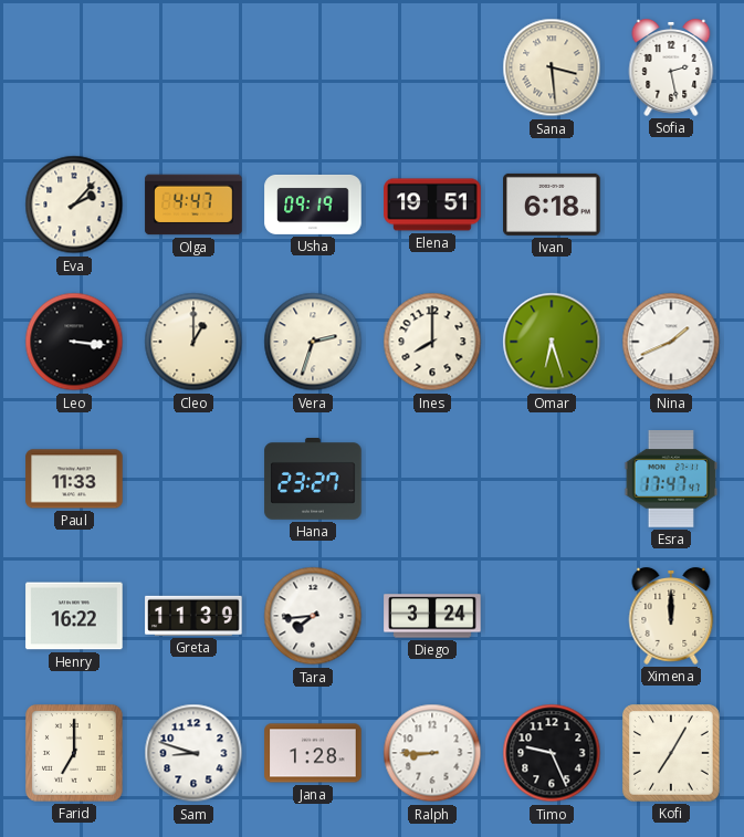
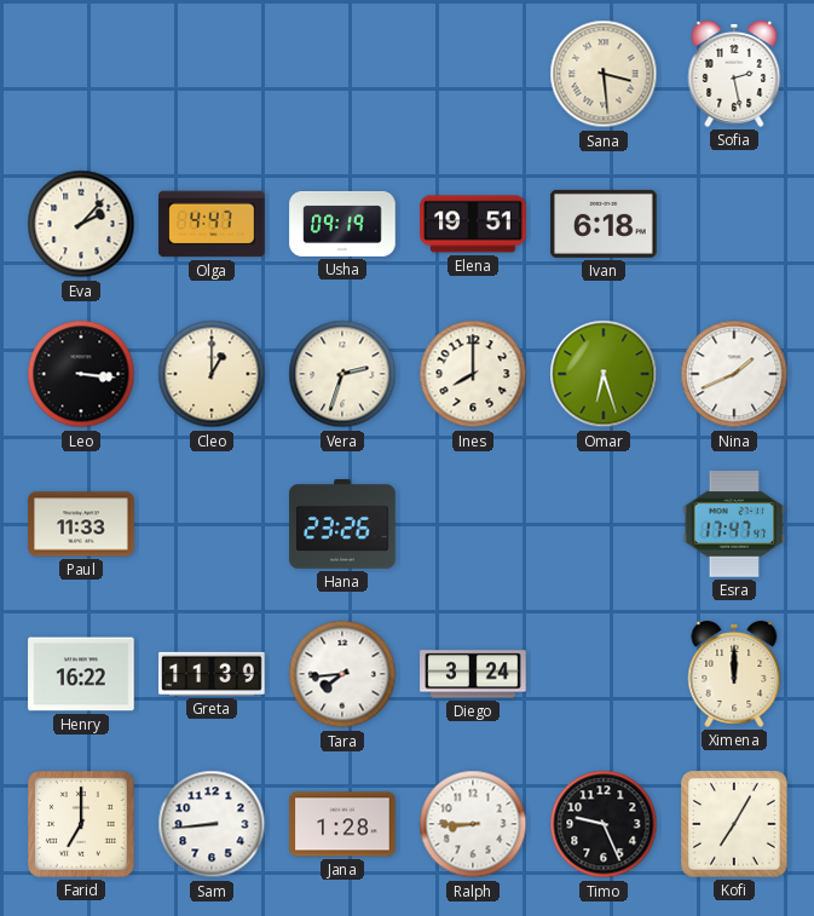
Hana: 23:27 -> 23:26
Sam: 8:48 -> 8:44
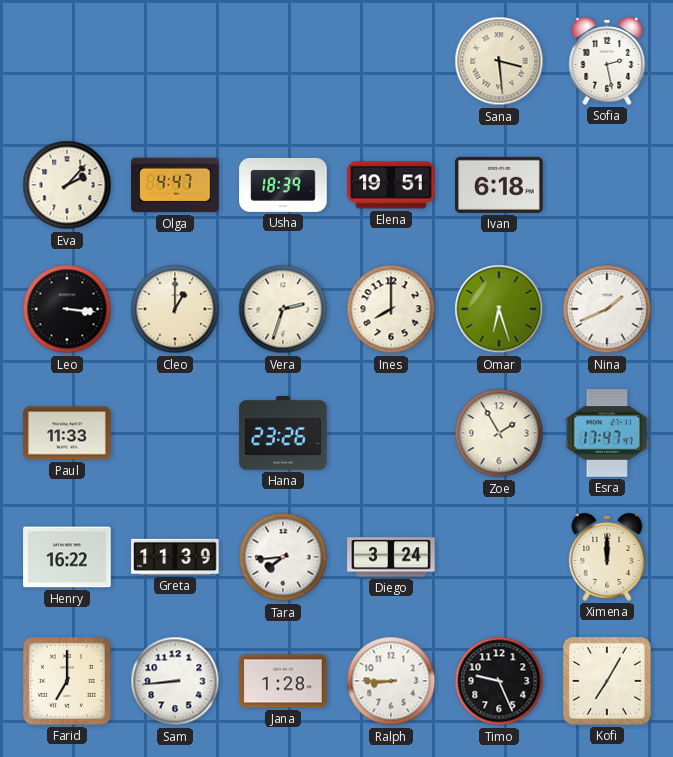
Usha: 09:19 -> 18:39
Zoe: none -> 1:55
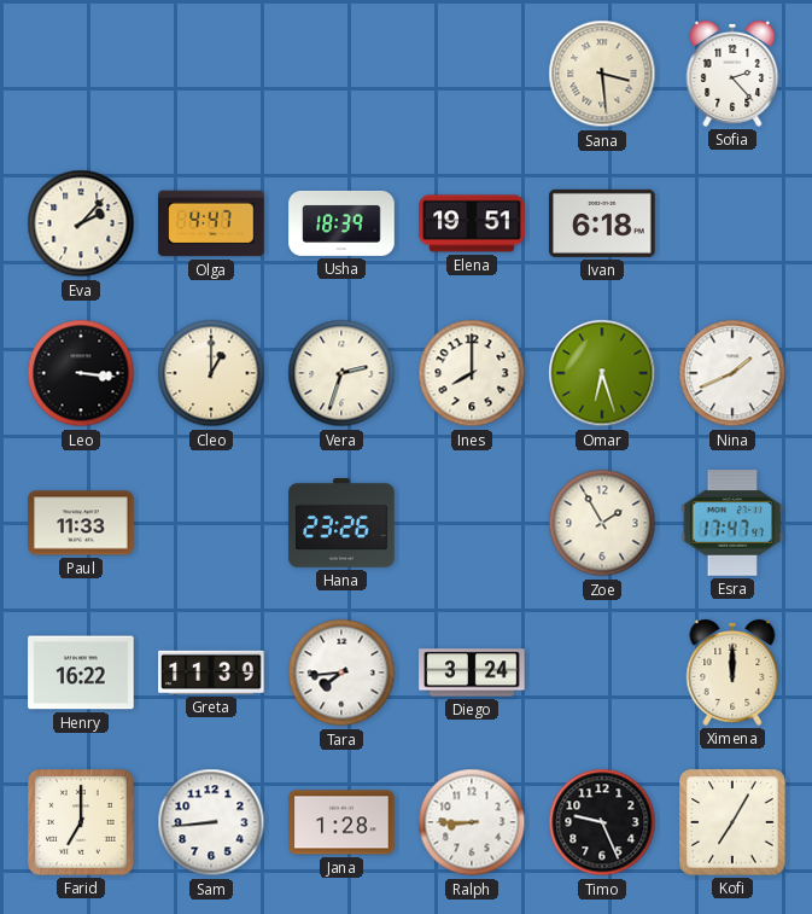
Sofia: 2:28 -> 2:23
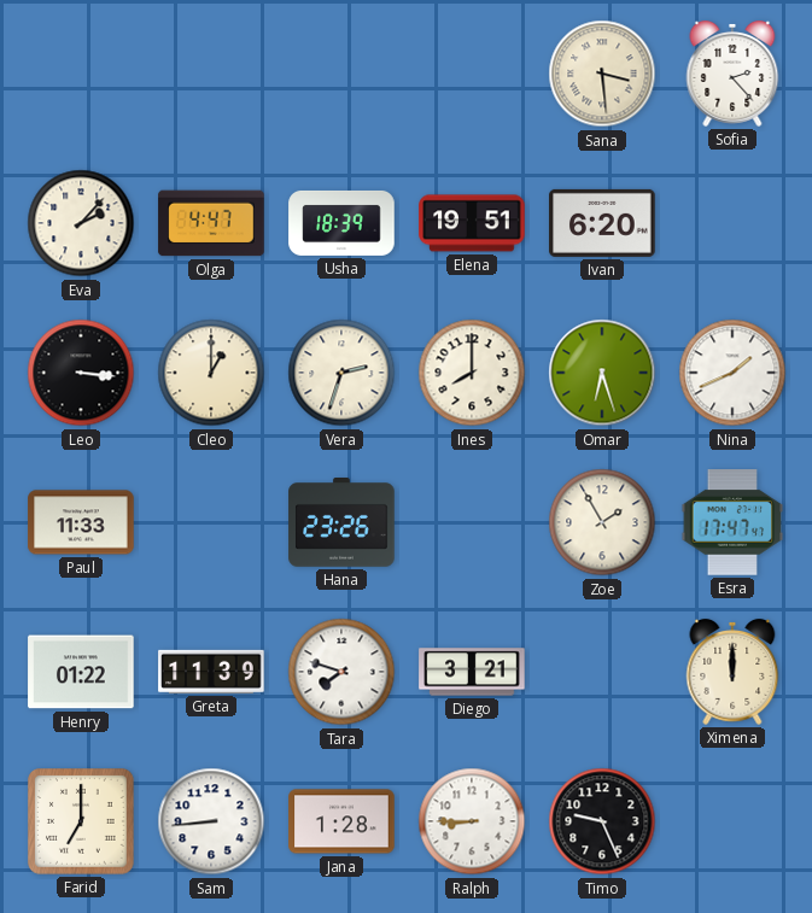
Ivan: 6:18 -> 6:20
Henry: 16:22 -> 01:22
Tara: 7:44 -> 7:48
Diego: 3:24 -> 3:21
Kofi: 7:05 -> none
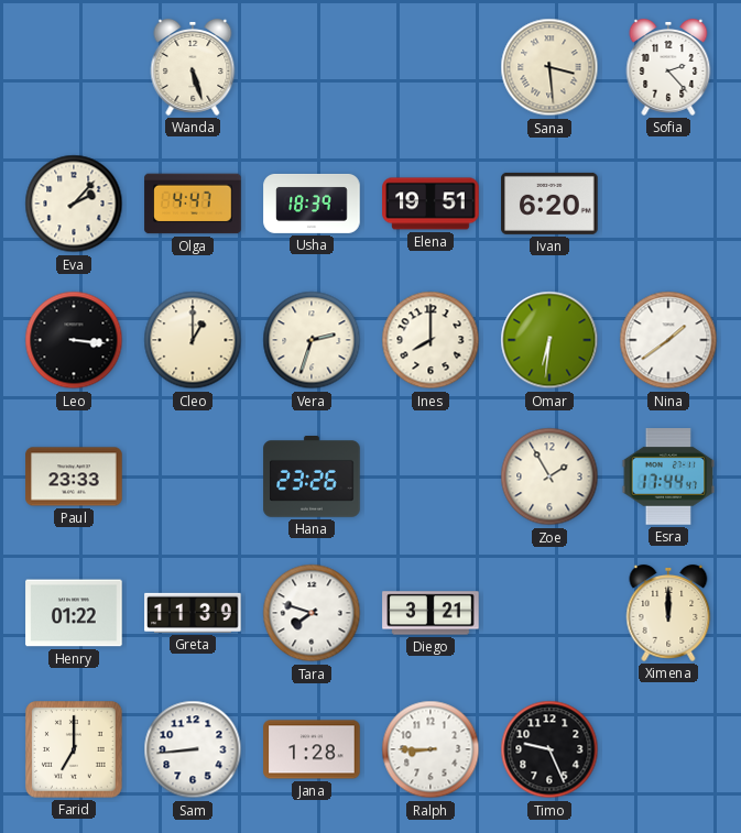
Wanda: none -> 5:27
Omar: 6:27 -> 6:31
Nina: 1:41 -> 1:39
Paul: 11:33 -> 23:33
Esra: 17:47 -> 17:44
